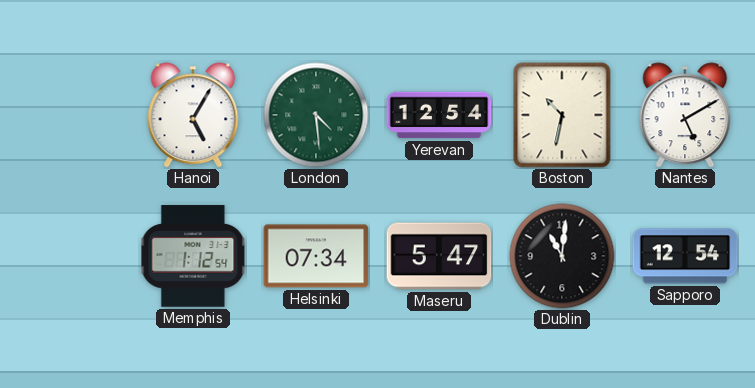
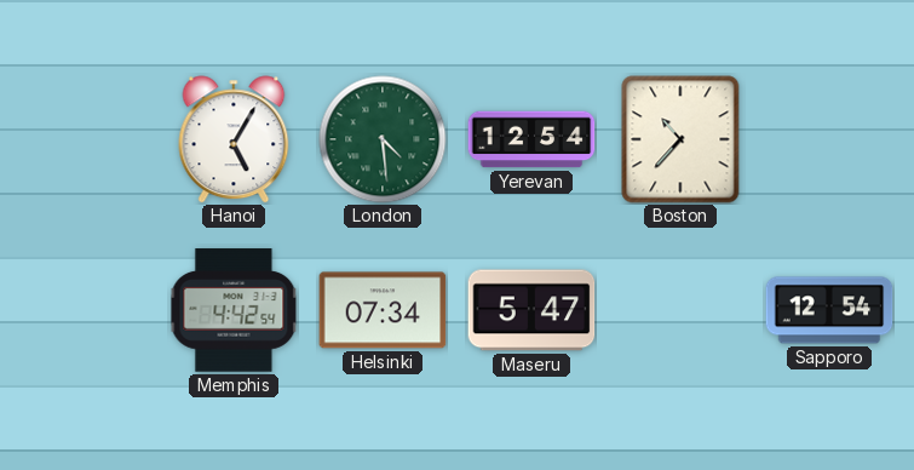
Boston: 10:32 -> 10:37
Nantes: 5:10 -> none
Memphis: 1:12 -> 4:42
Dublin: 11:01 -> none
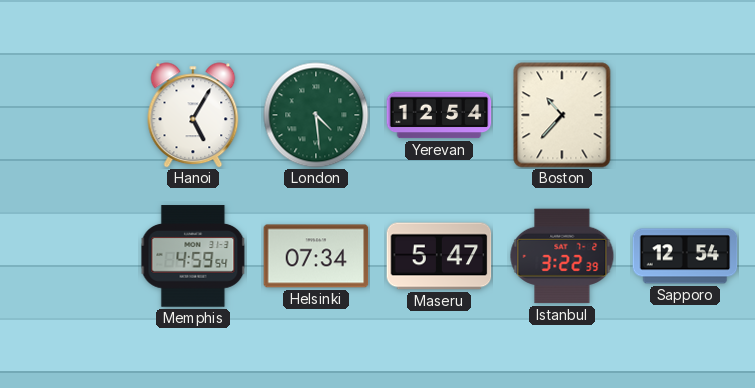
Memphis: 4:42 -> 4:59
Istanbul: none -> 3:22
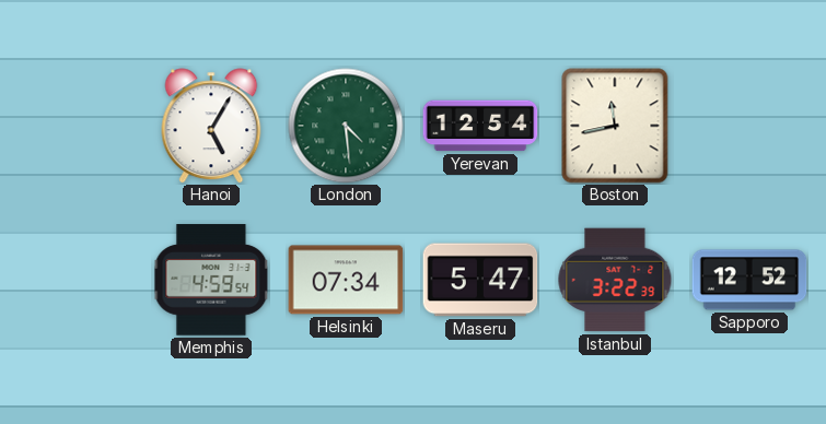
Boston: 10:37 -> 11:43
Sapporo: 12:54 -> 12:52
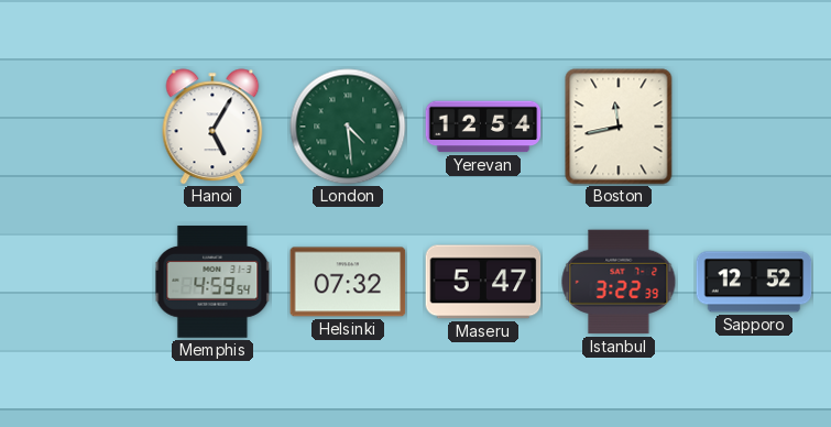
Helsinki: 07:34 -> 07:32
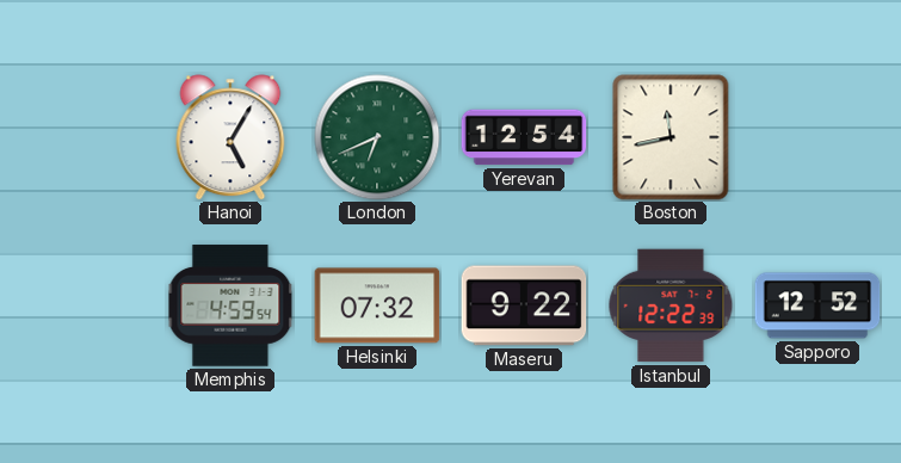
London: 4:29 -> 6:41
Maseru: 5:47 -> 9:22
Istanbul: 3:22 -> 12:22
